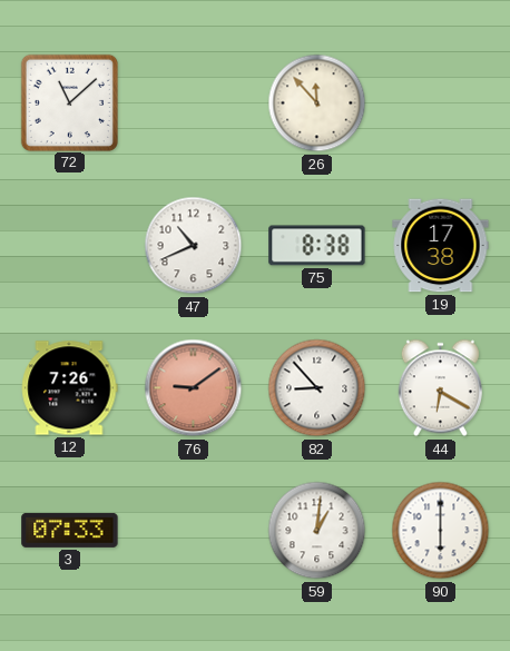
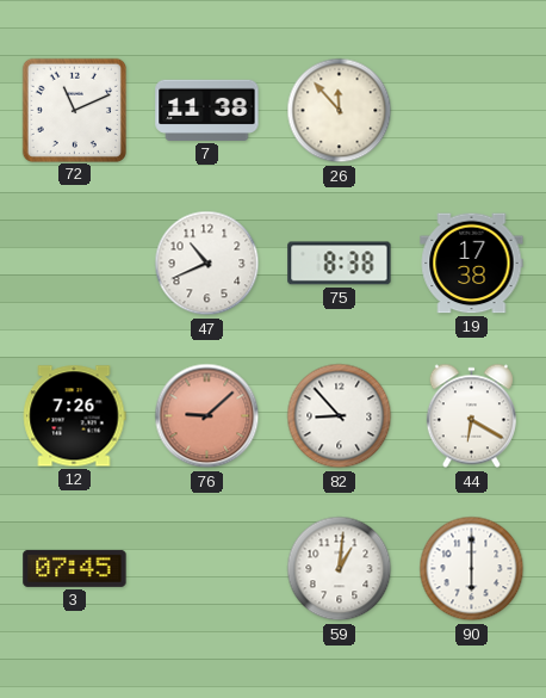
72: 11:08 -> 11:11
7: none -> 11:38
76: 9:09 -> 9:08
3: 07:33 -> 07:45
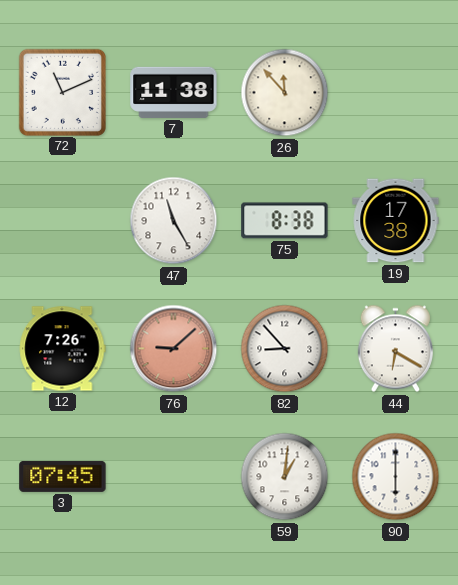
47: 10:41 -> 11:25
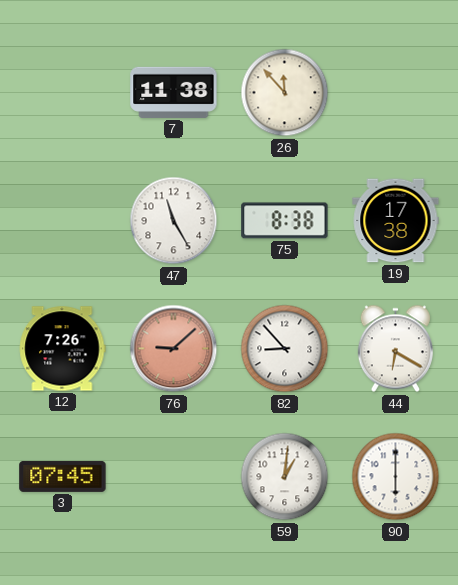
72: 11:11 -> none
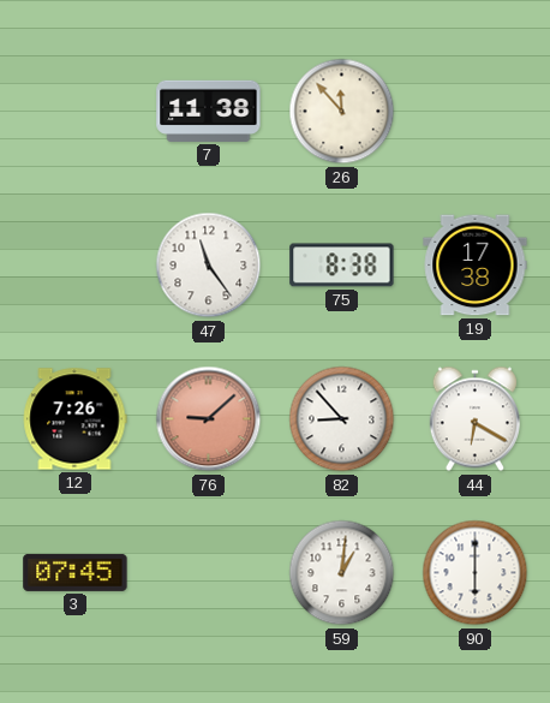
47: 11:25 -> 11:24
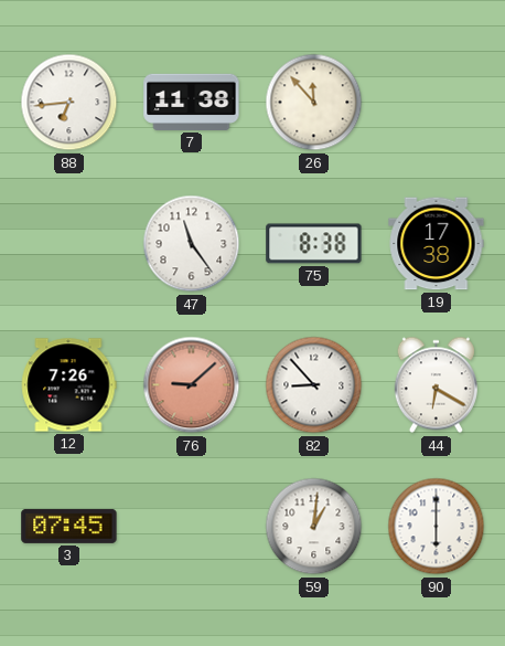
88: none -> 6:44
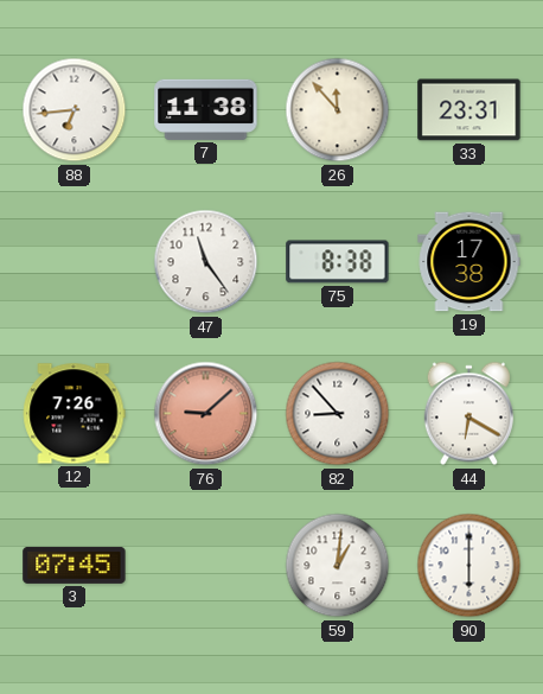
33: none -> 23:31
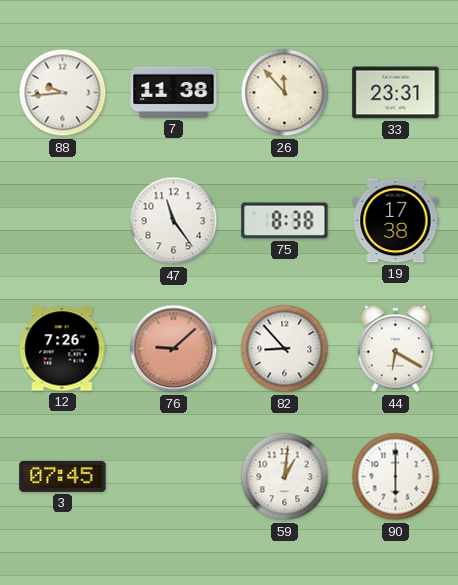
88: 6:44 -> 9:44
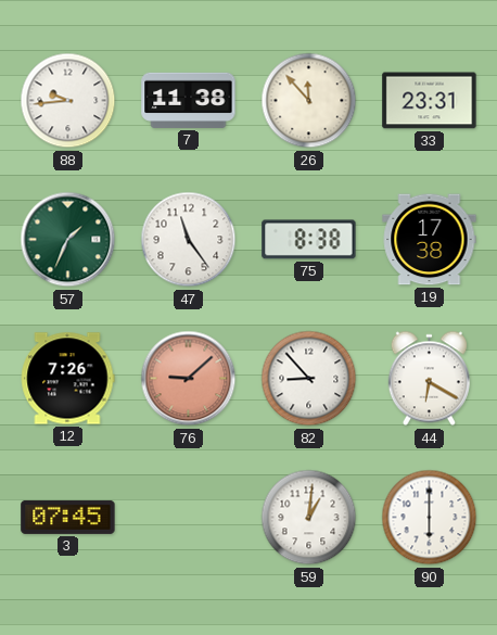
57: none -> 1:34
